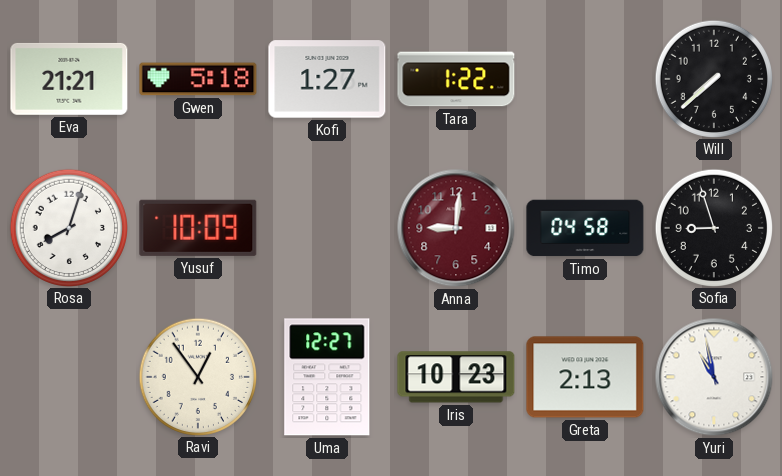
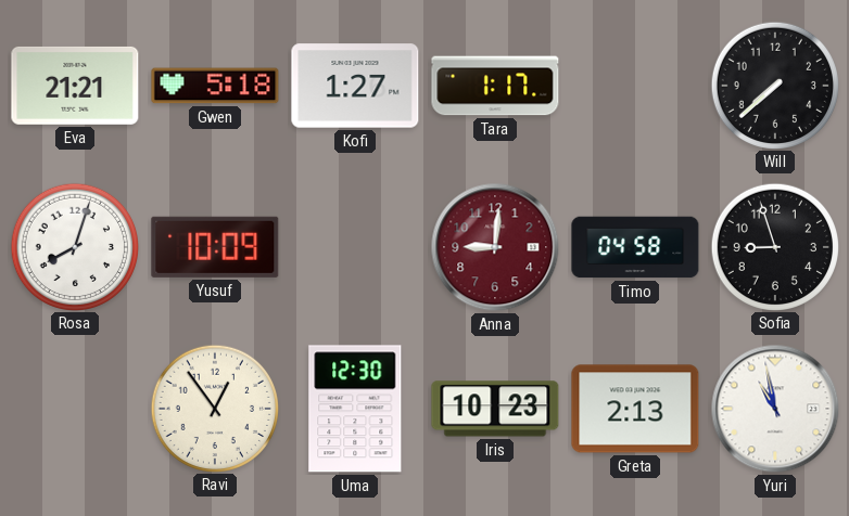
Tara: 1:22 -> 1:17
Uma: 12:27 -> 12:30
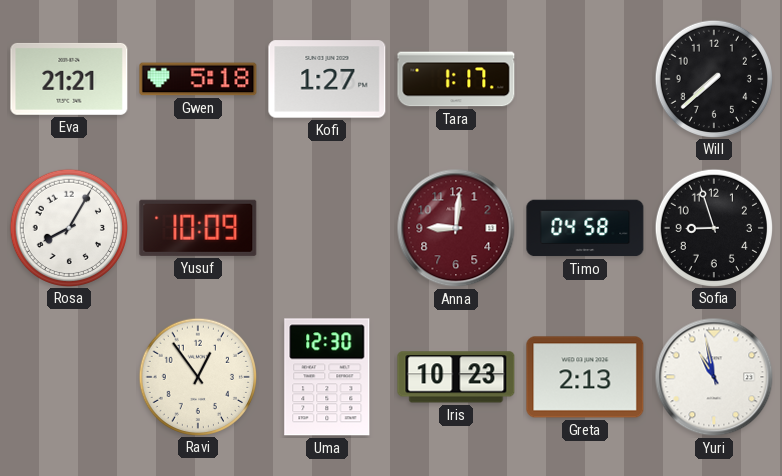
Rosa: 8:03 -> 8:05
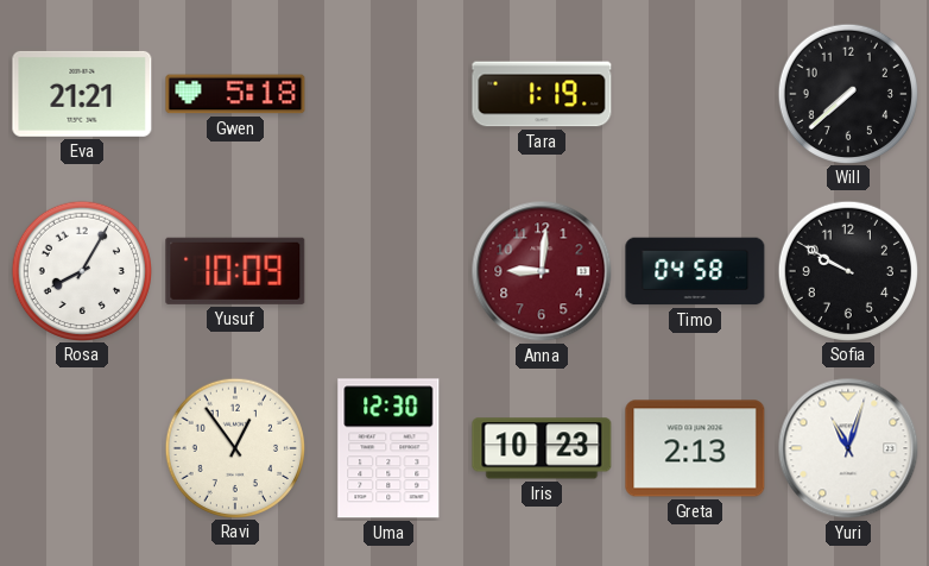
Kofi: 1:27 -> none
Tara: 1:17 -> 1:19
Sofia: 8:57 -> 9:50
Yuri: 10:58 -> 11:03
